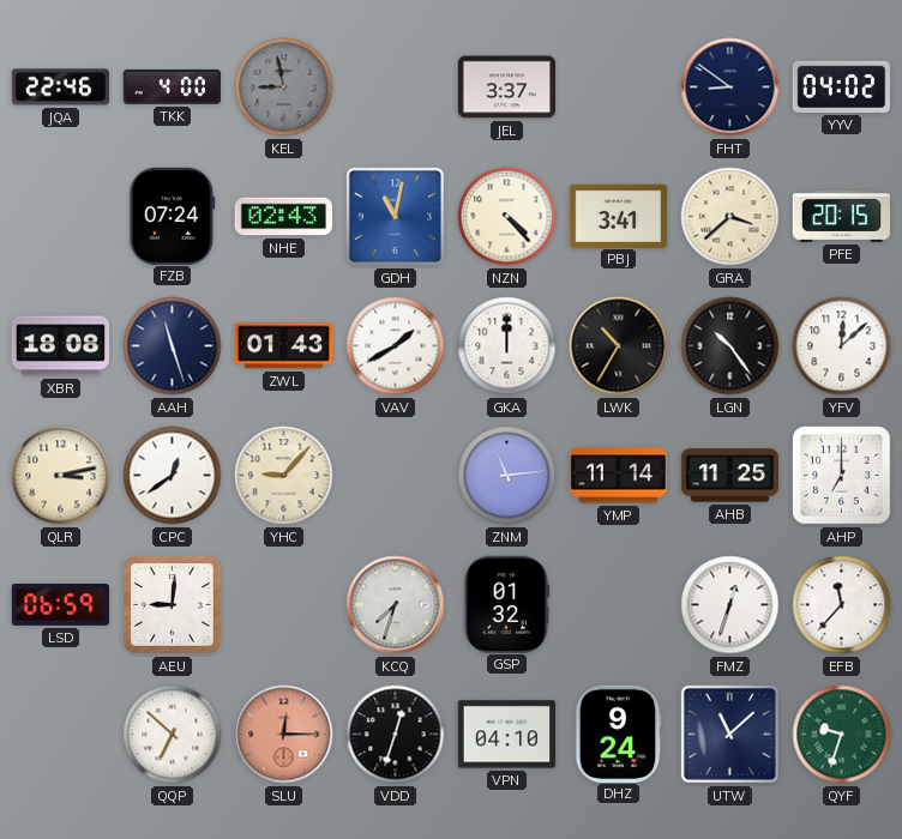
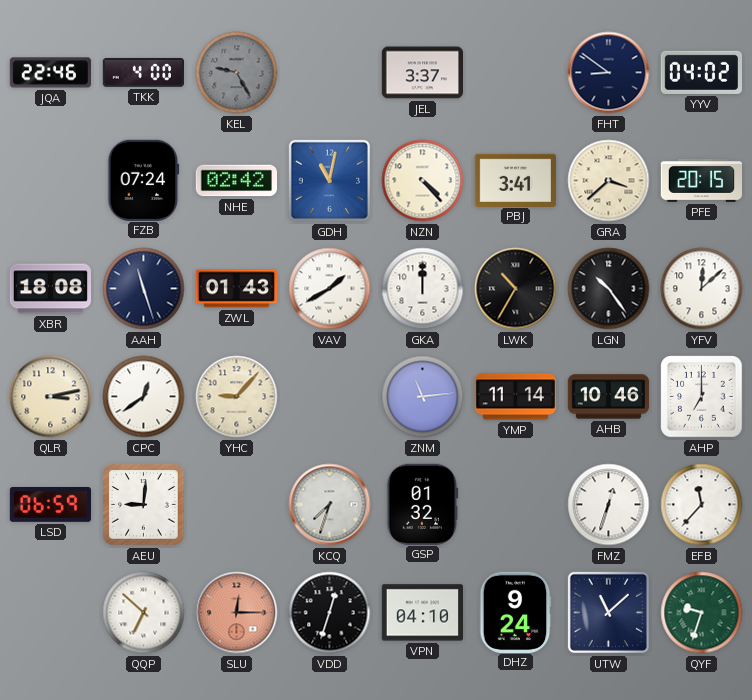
KEL: 8:58 -> 9:25
NHE: 02:43 -> 02:42
AHB: 11:25 -> 10:46
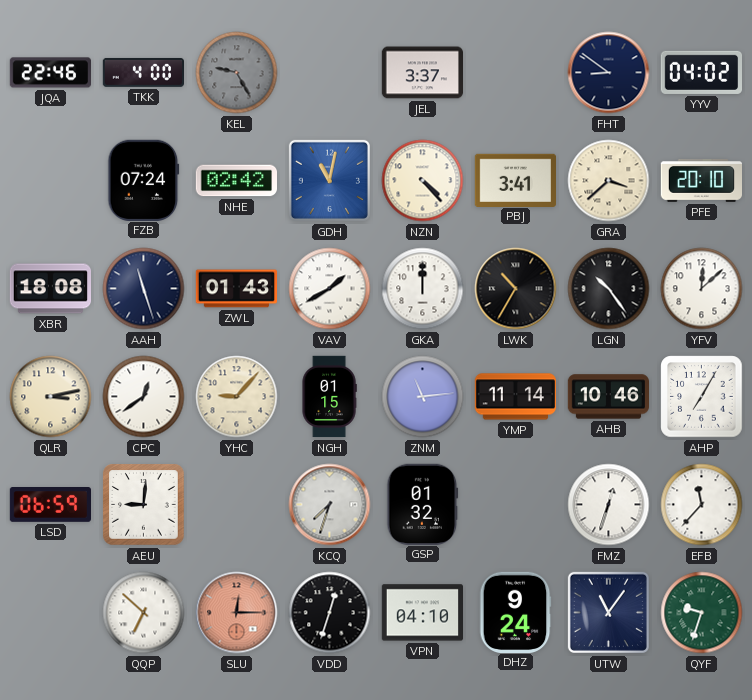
PFE: 20:15 -> 20:10
NGH: none -> 01:15
AHP: 7:00 -> 7:05
UTW: 11:08 -> 11:06
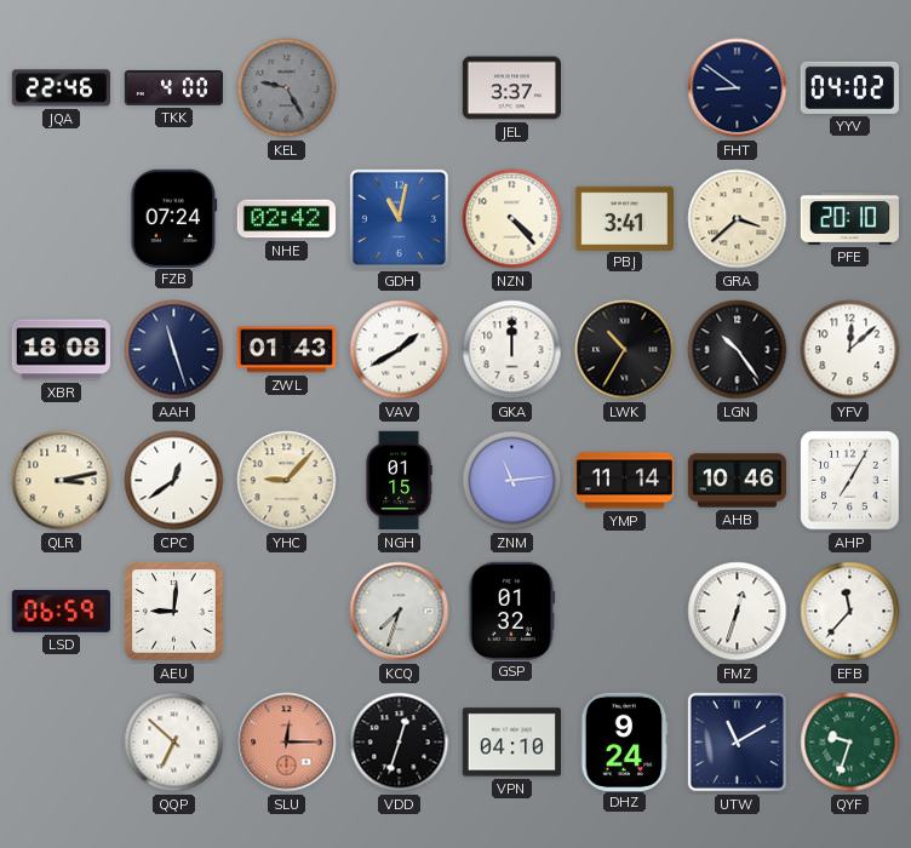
UTW: 11:06 -> 11:10
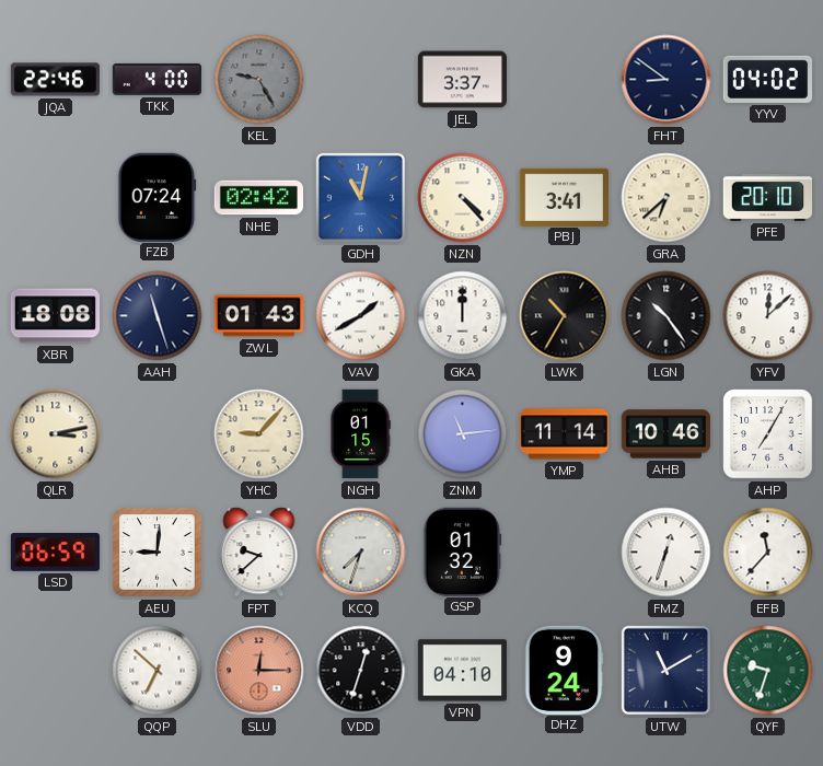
GRA: 3:38 -> 6:38
CPC: 12:39 -> none
FPT: none -> 9:38
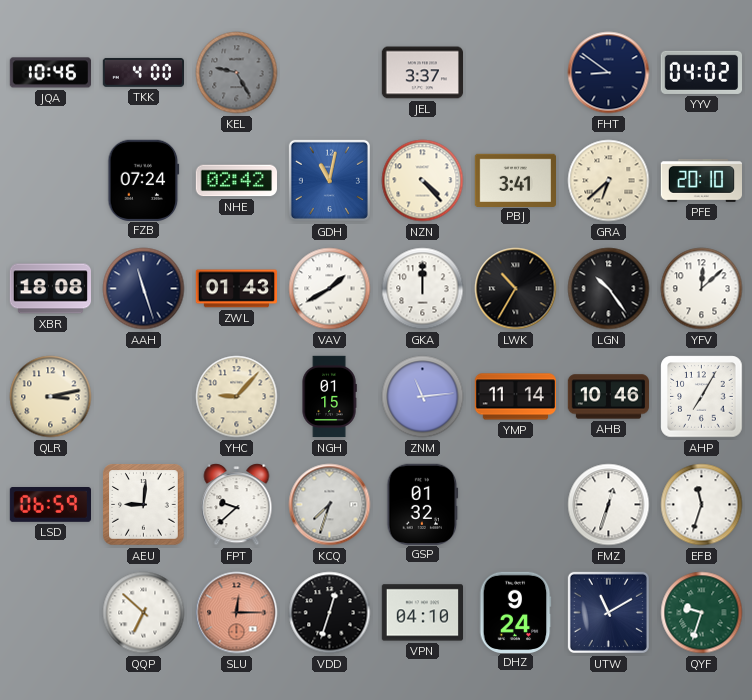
JQA: 22:46 -> 10:46
EFB: 11:37 -> 11:33
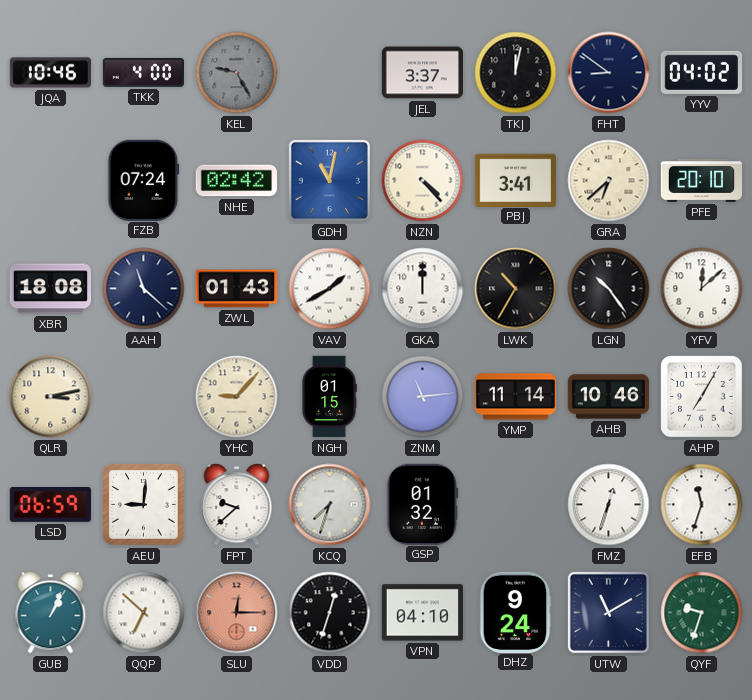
TKJ: none -> 12:02
AAH: 11:27 -> 11:22
GUB: none -> 1:04
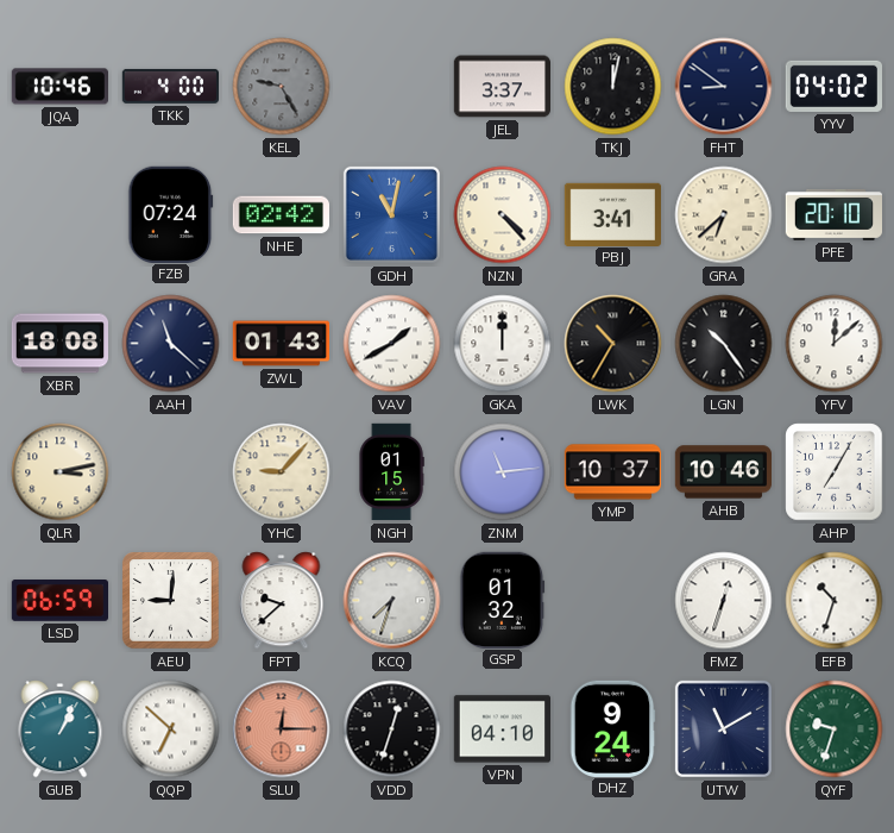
YMP: 11:14 -> 10:37
EFB: 11:33 -> 10:33
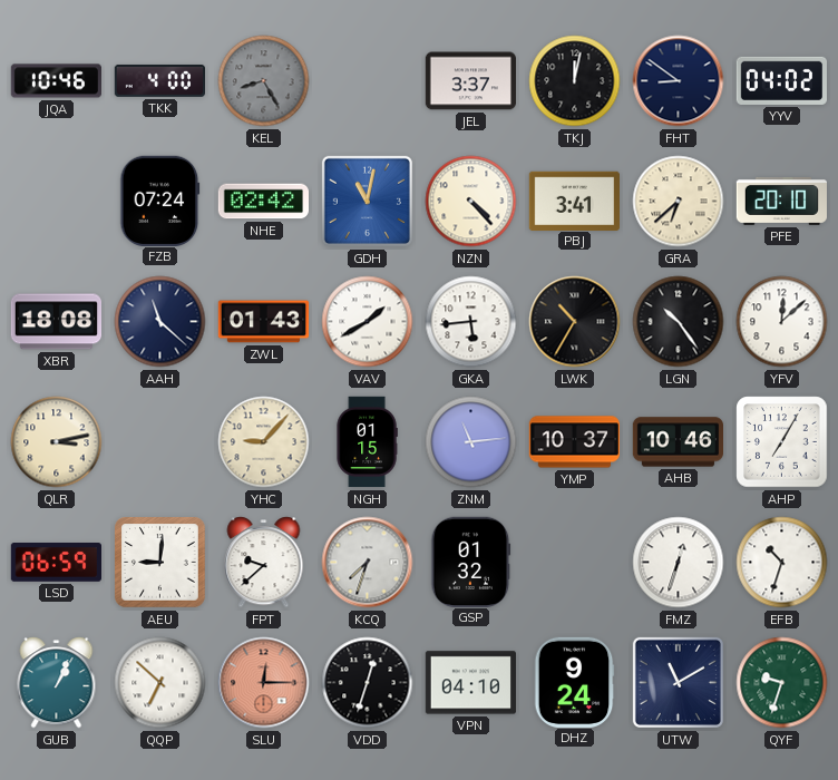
KEL: 9:25 -> 8:25
GKA: 12:00 -> 5:44
